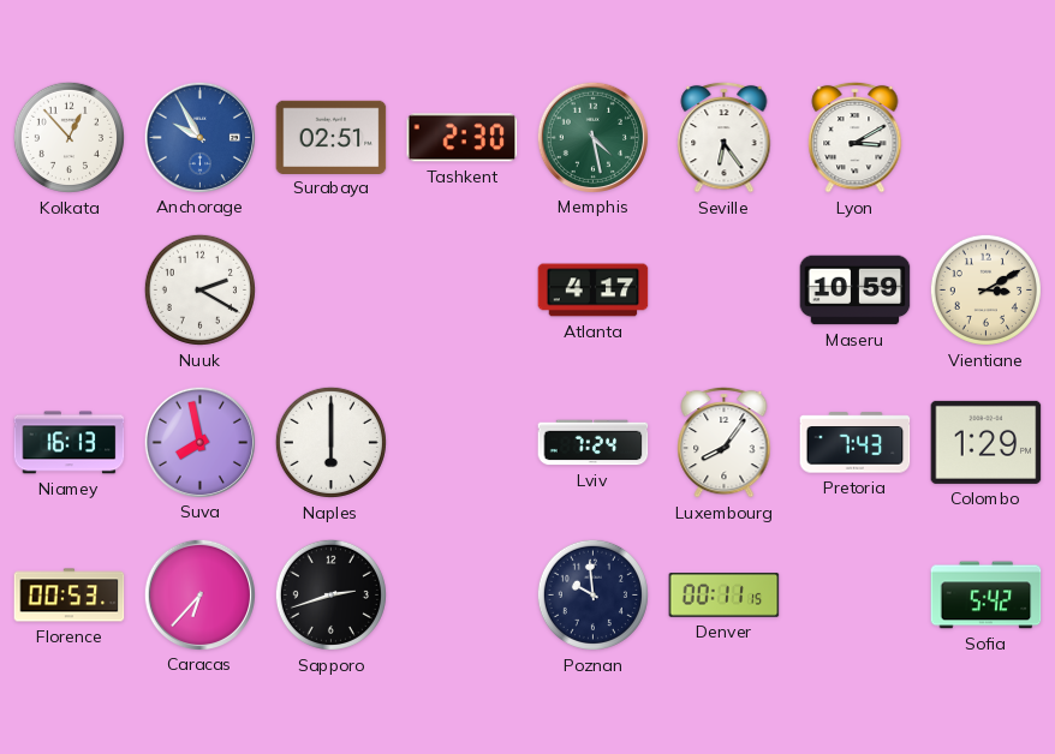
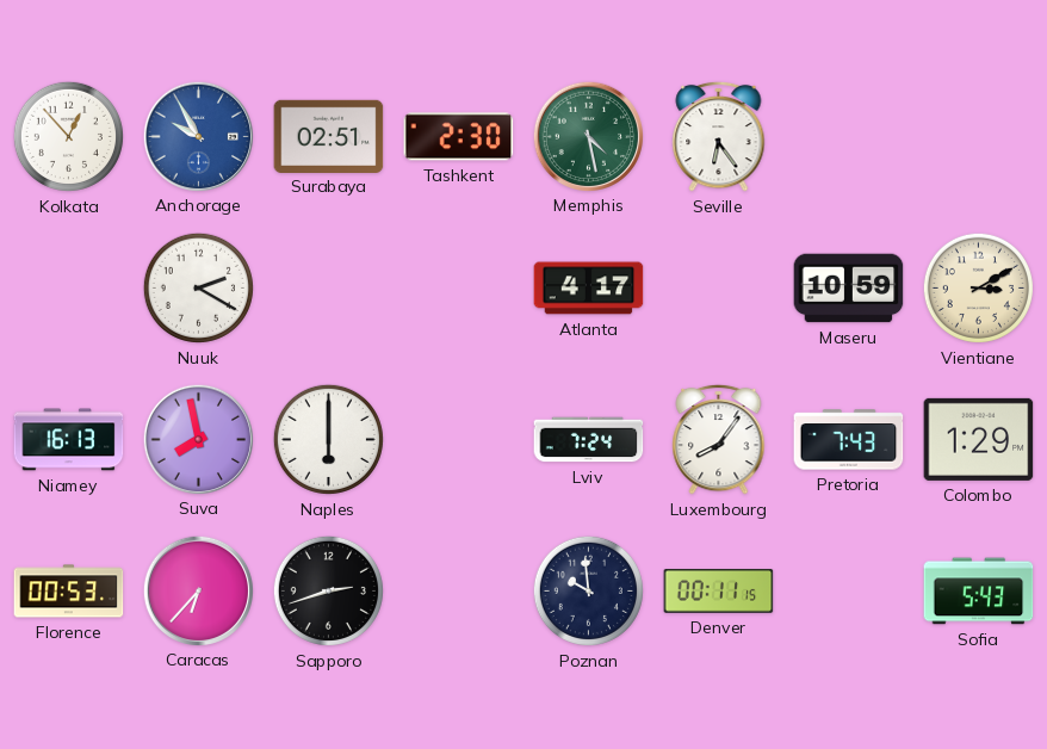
Lyon: 3:10 -> none
Sofia: 5:42 -> 5:43
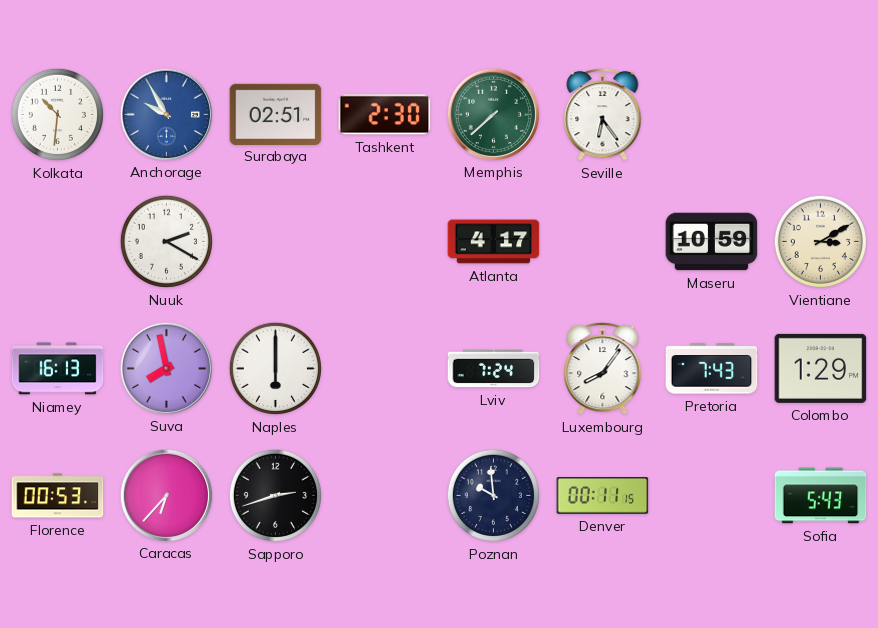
Kolkata: 12:53 -> 10:31
Memphis: 4:28 -> 7:38
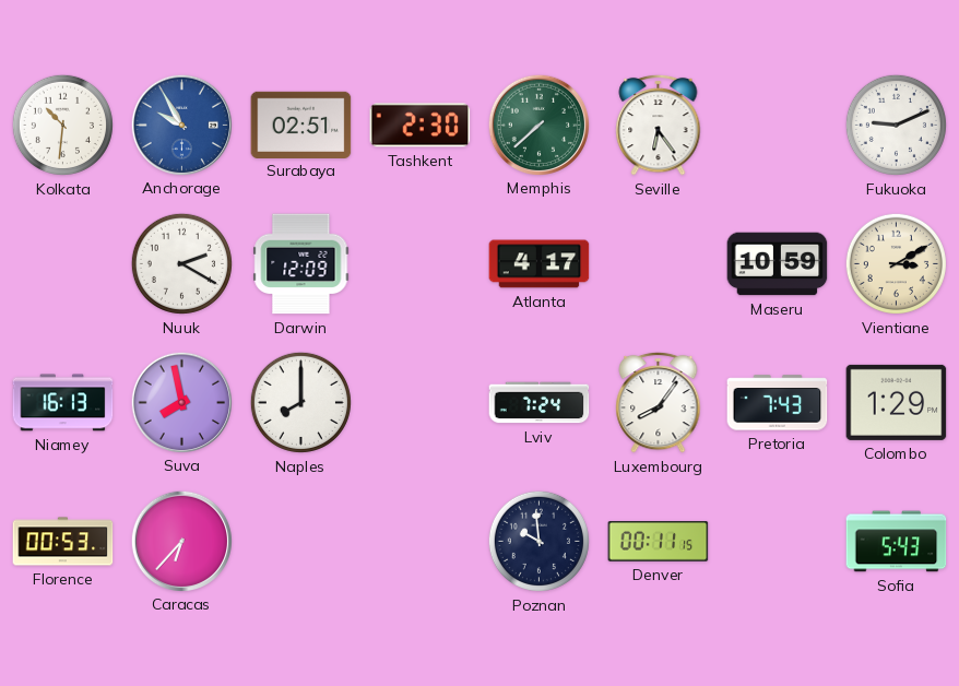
Fukuoka: none -> 9:11
Darwin: none -> 12:09
Naples: 6:00 -> 8:00
Sapporo: 2:42 -> none
